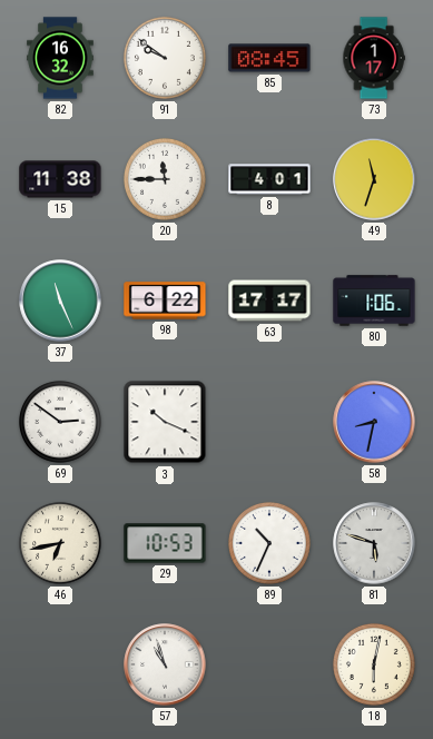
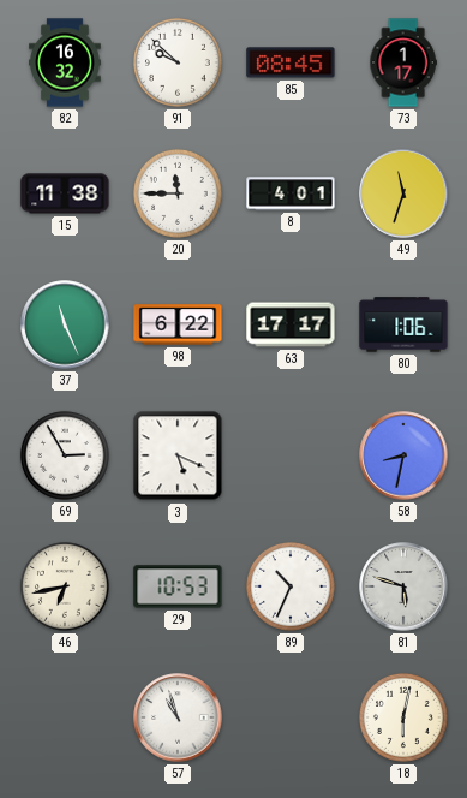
91: 9:51 -> 9:52
69: 2:51 -> 2:55
3: 10:19 -> 5:19
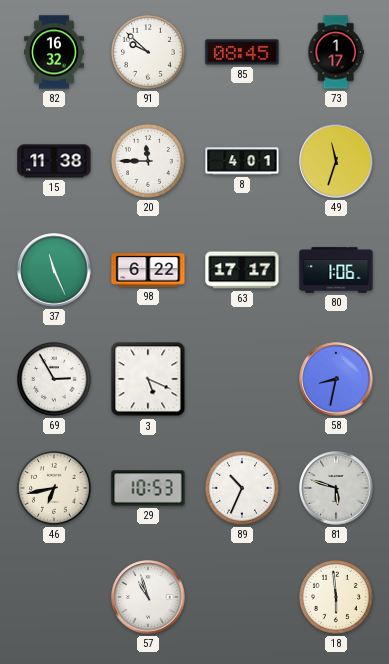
18: 6:02 -> 5:59
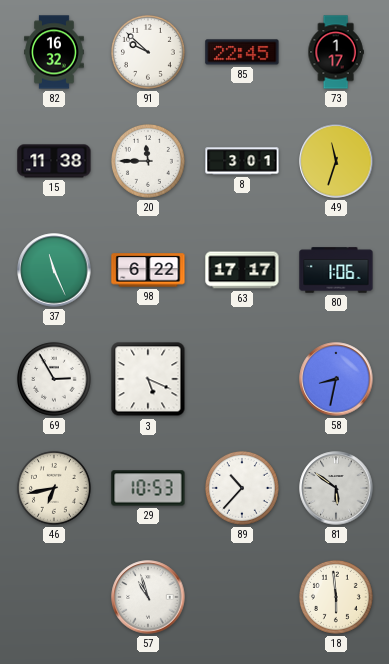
85: 08:45 -> 22:45
8: 4:01 -> 3:01
89: 10:34 -> 10:37
81: 5:48 -> 5:51
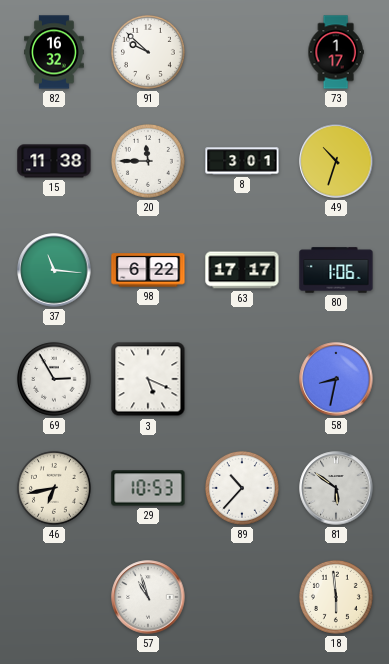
85: 22:45 -> none
49: 11:33 -> 10:33
37: 11:26 -> 11:16
